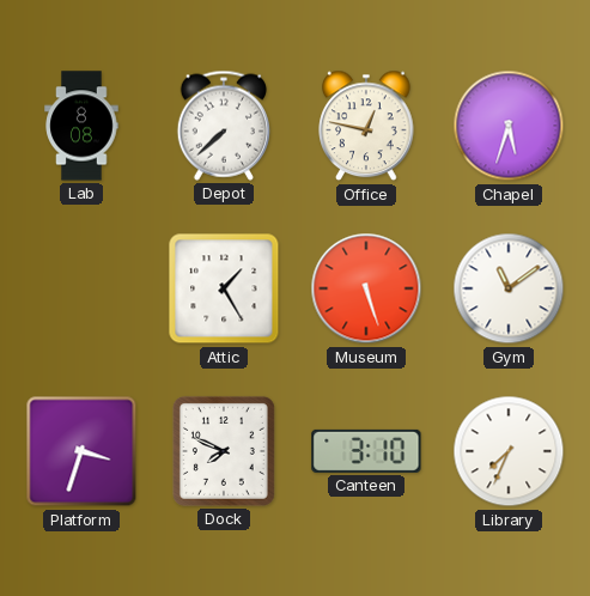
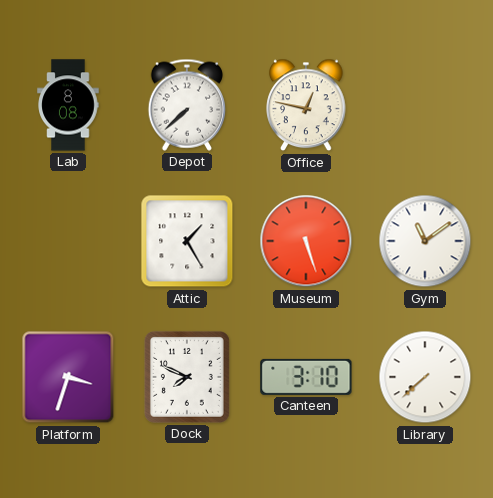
Chapel: 5:33 -> none
Library: 7:34 -> 7:38
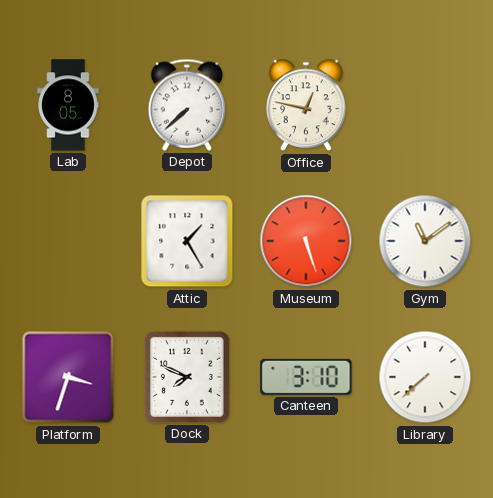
Lab: 8:08 -> 8:05
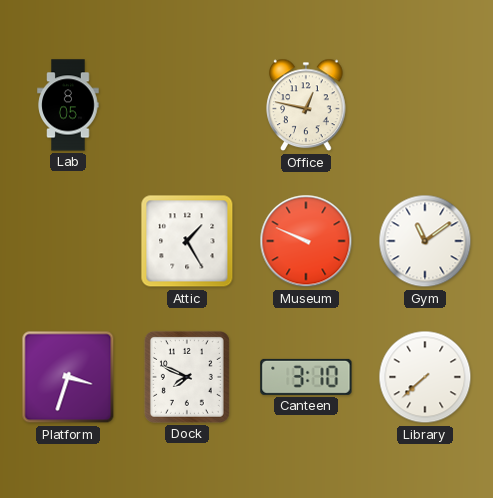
Depot: 7:38 -> none
Museum: 5:27 -> 9:49
